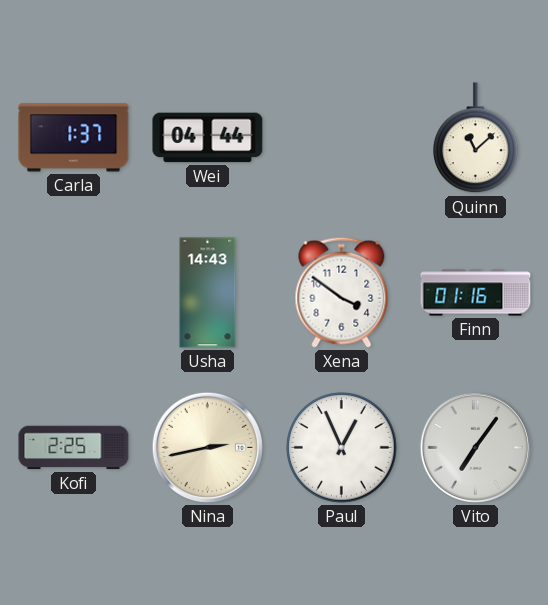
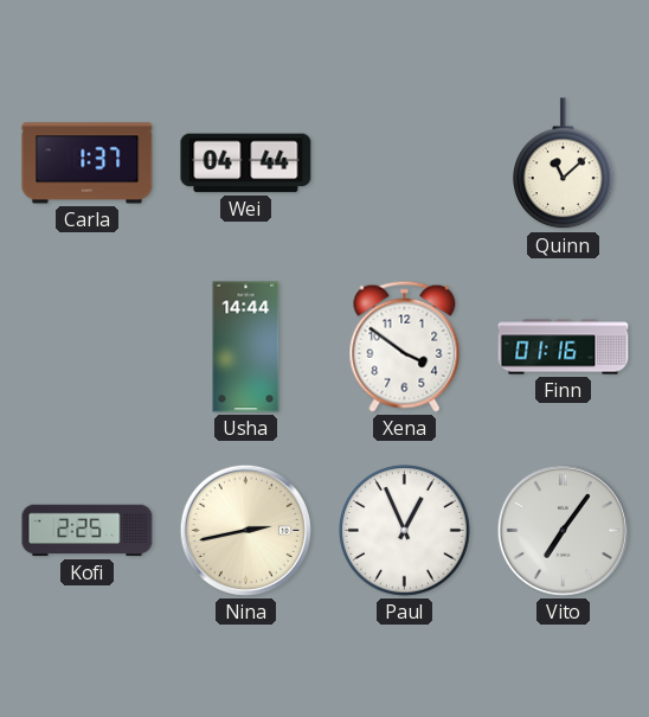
Usha: 14:43 -> 14:44
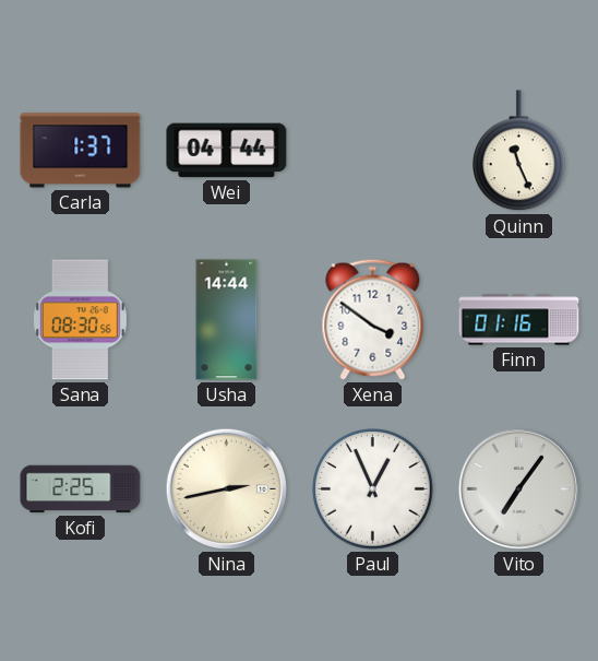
Quinn: 11:08 -> 11:26
Sana: none -> 08:30
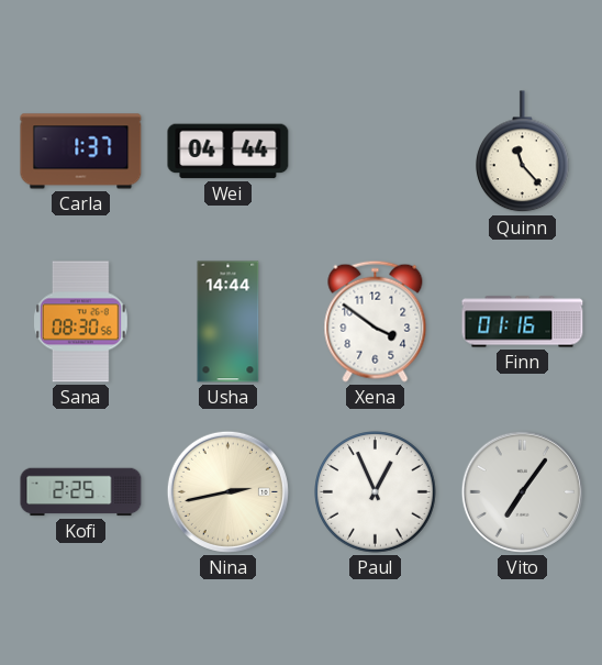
Quinn: 11:26 -> 11:23
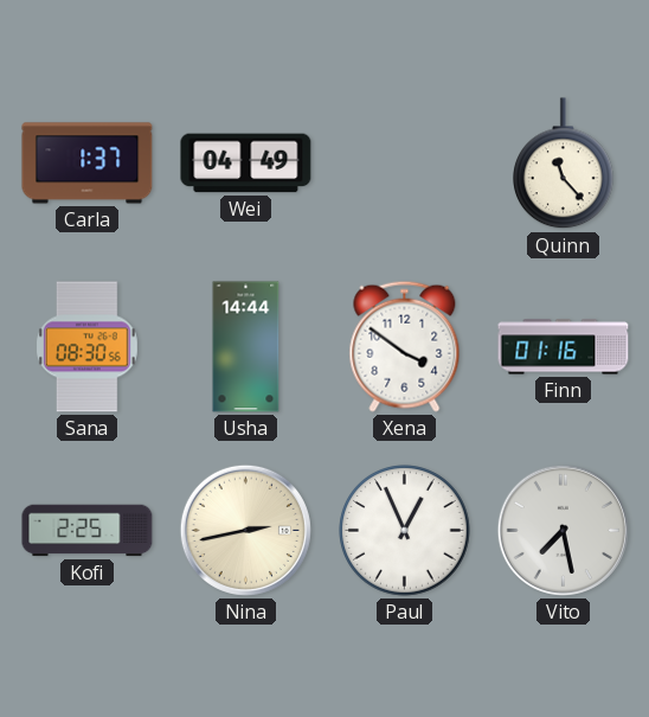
Wei: 04:44 -> 04:49
Vito: 7:06 -> 7:28
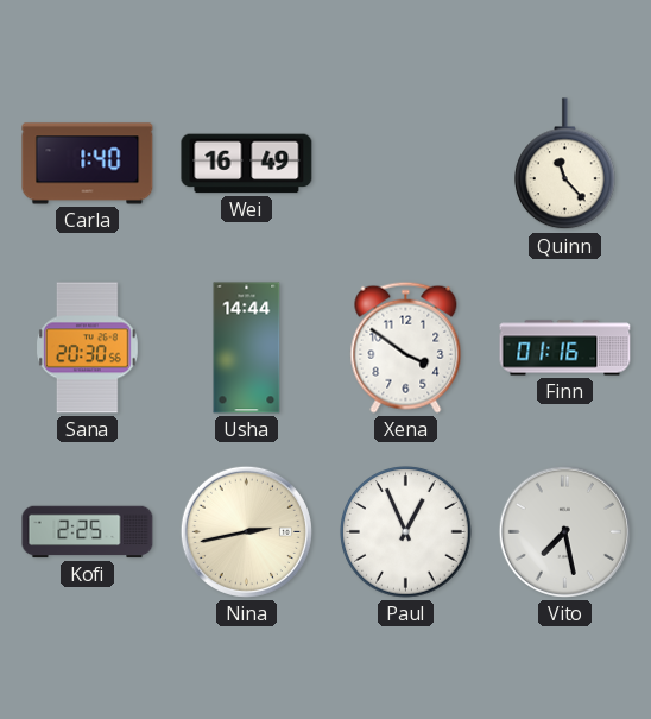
Carla: 1:37 -> 1:40
Wei: 04:49 -> 16:49
Sana: 08:30 -> 20:30
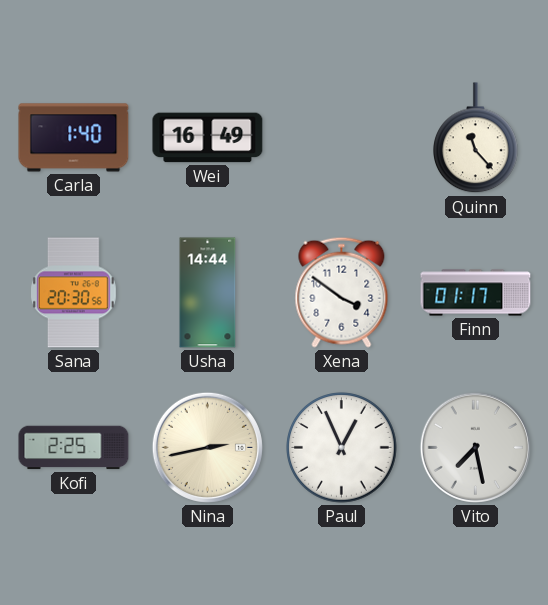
Finn: 01:16 -> 01:17
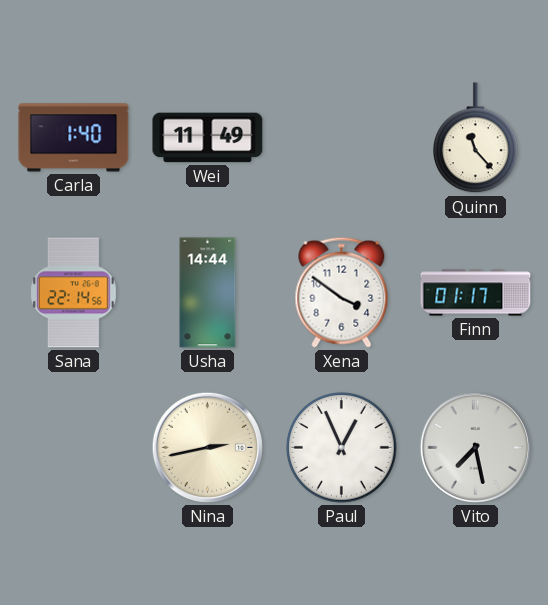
Wei: 16:49 -> 11:49
Sana: 20:30 -> 22:14
Kofi: 2:25 -> none
